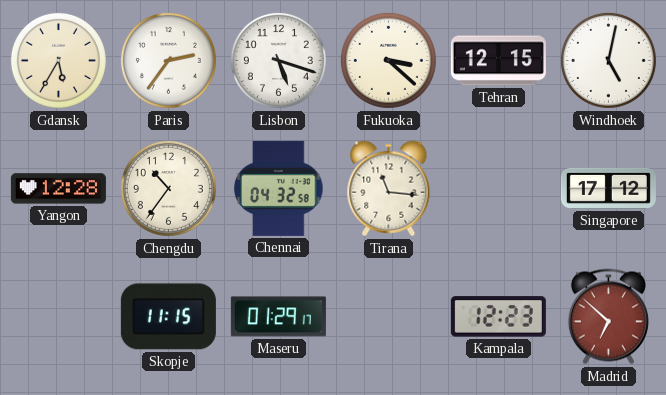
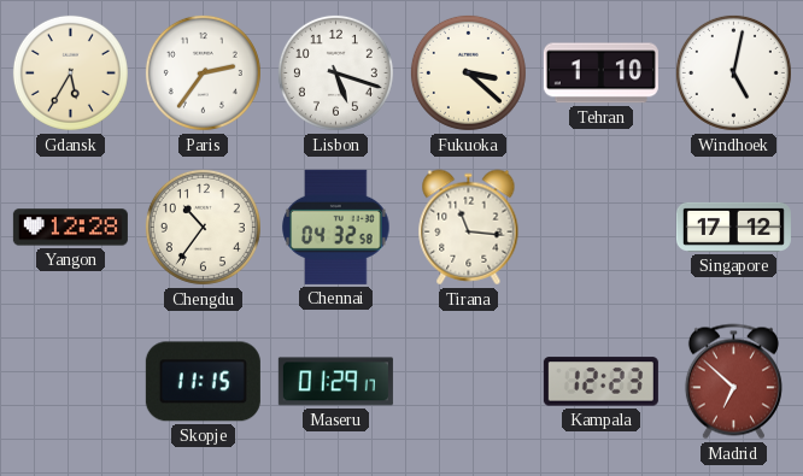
Tehran: 12:15 -> 1:10
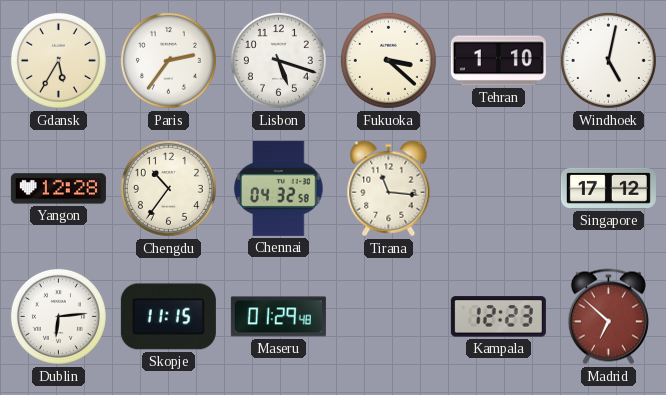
Dublin: none -> 6:14
Maseru: 01:29:17 -> 01:29:48
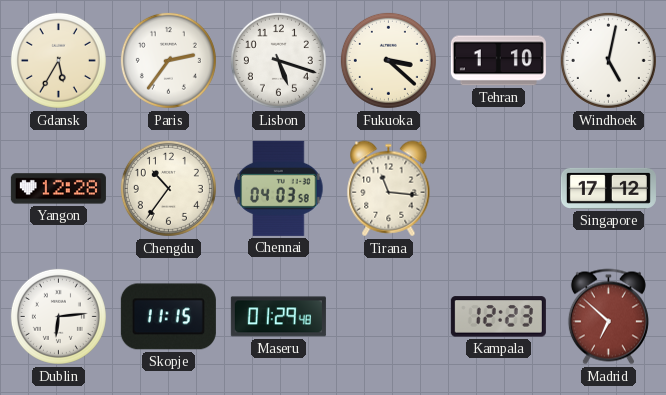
Chennai: 04:32 -> 04:03
